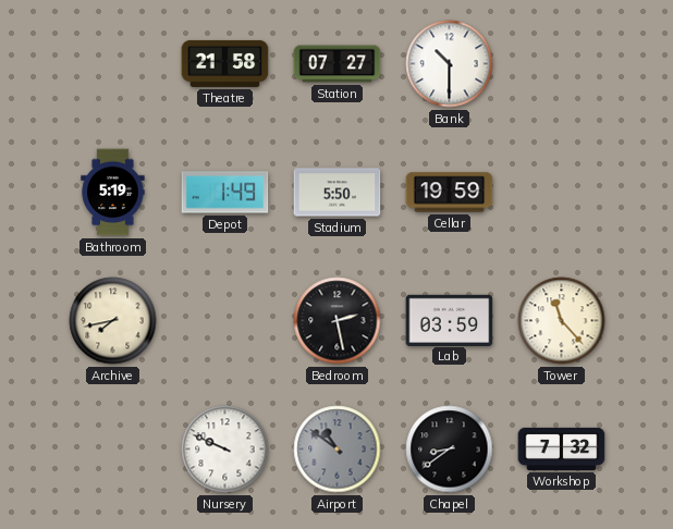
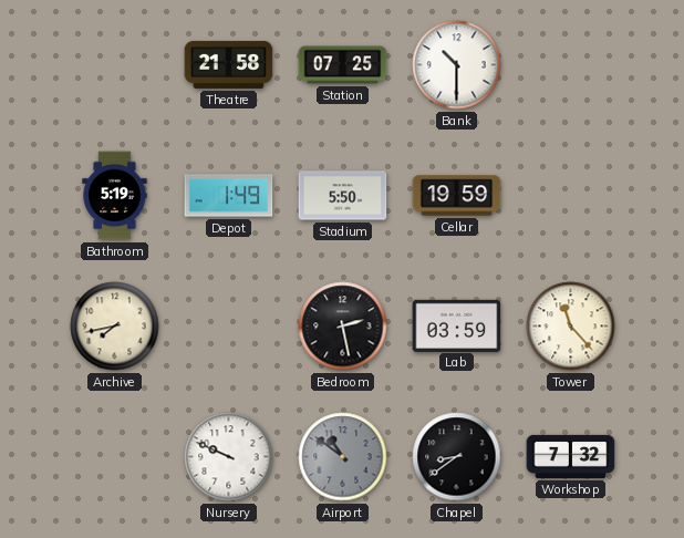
Station: 07:27 -> 07:25
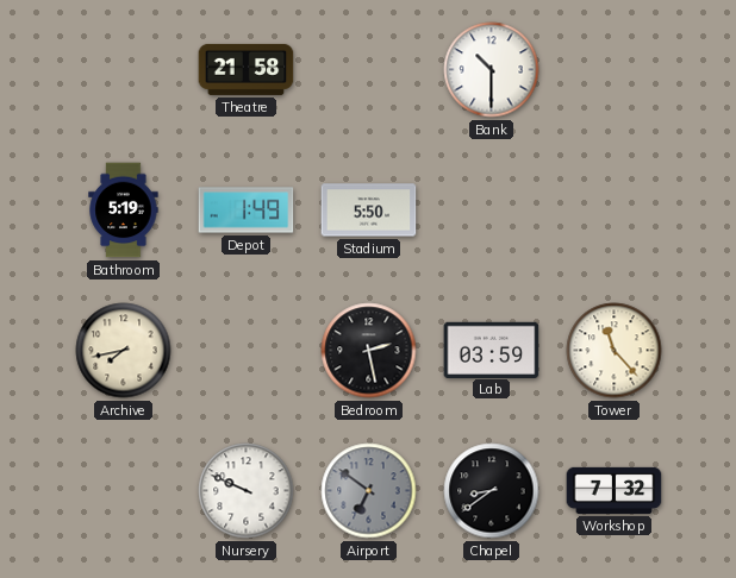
Station: 07:25 -> none
Cellar: 19:59 -> none
Airport: 10:51 -> 6:51
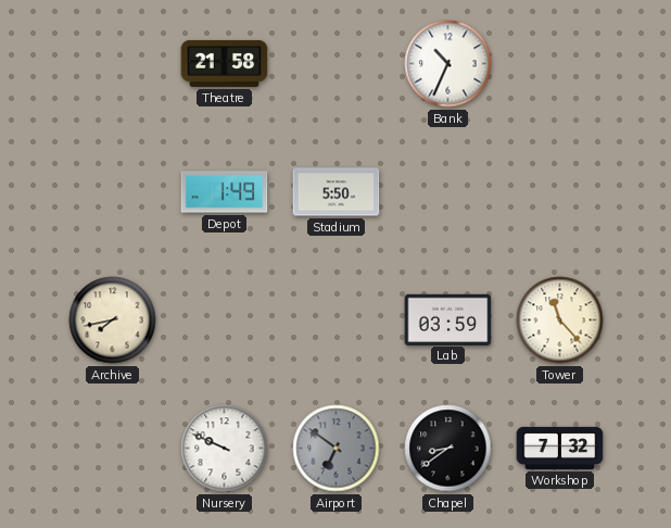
Bank: 10:30 -> 10:34
Bathroom: 5:19 -> none
Bedroom: 2:28 -> none
